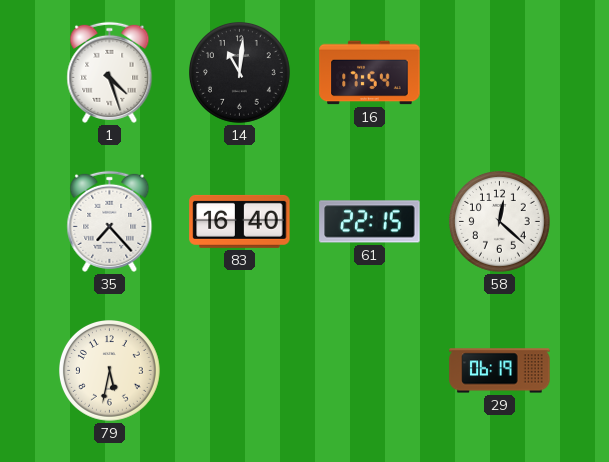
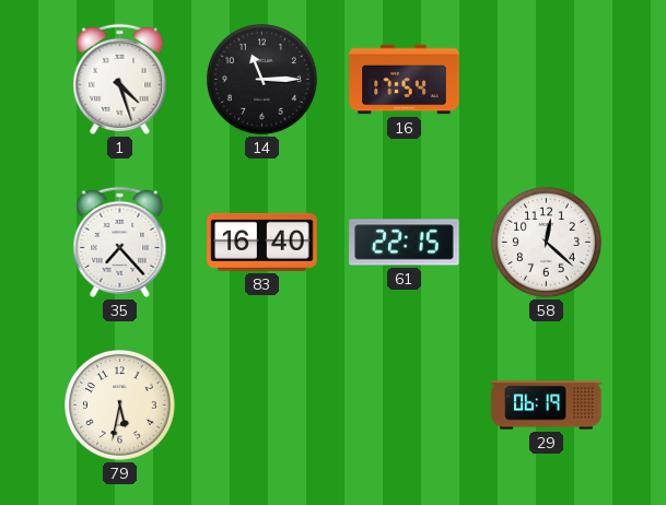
14: 11:01 -> 11:15
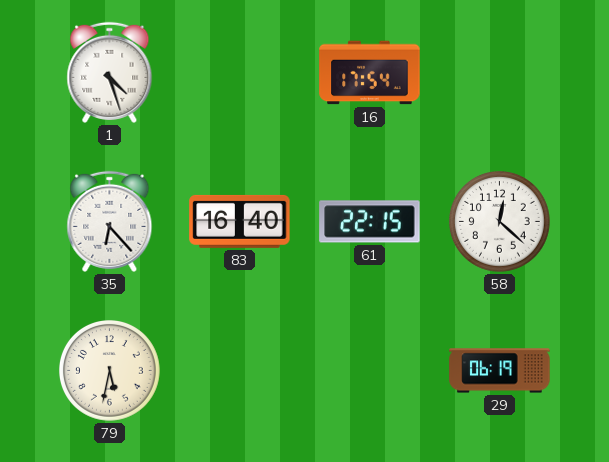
14: 11:15 -> none
35: 7:23 -> 6:23
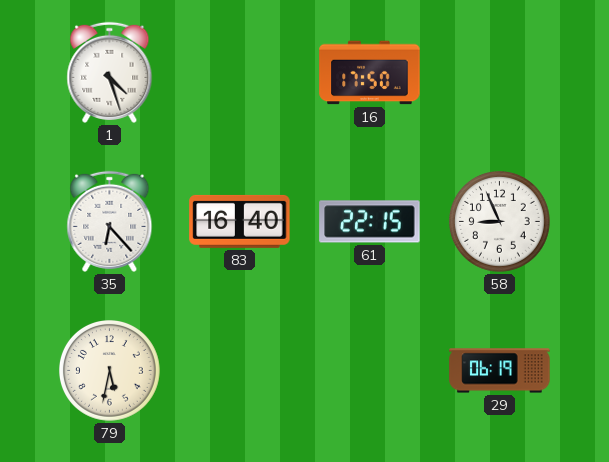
16: 17:54 -> 17:50
58: 12:22 -> 8:56
